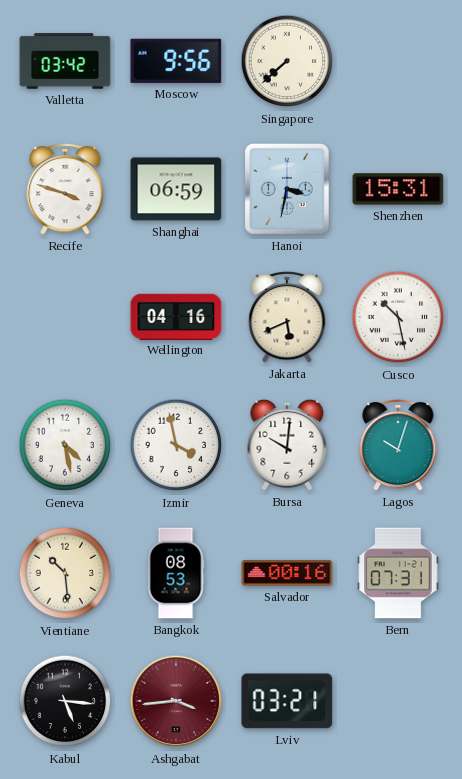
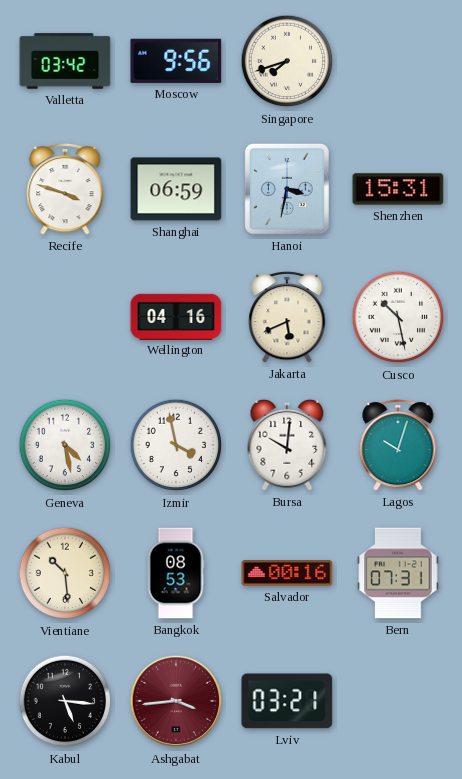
Singapore: 7:38 -> 7:42
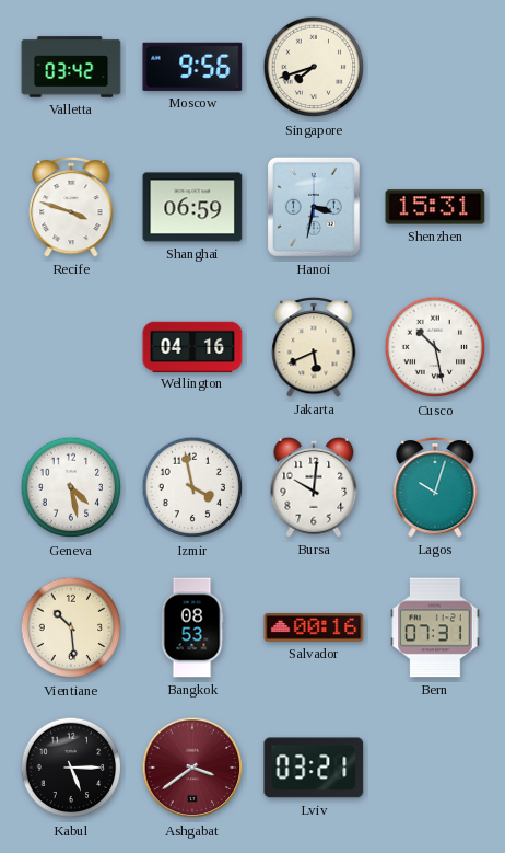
Kabul: 5:16 -> 5:15
Ashgabat: 3:44 -> 3:39
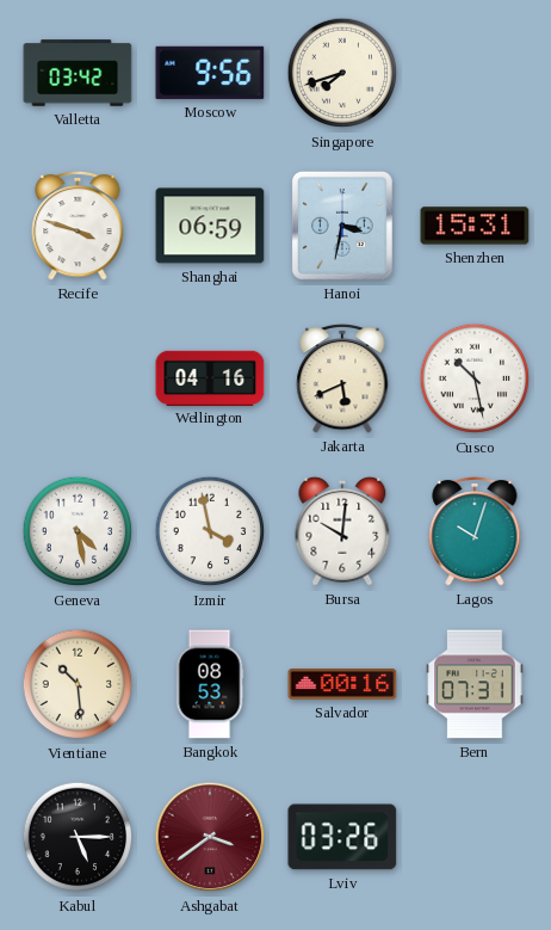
Lviv: 03:21 -> 03:26
